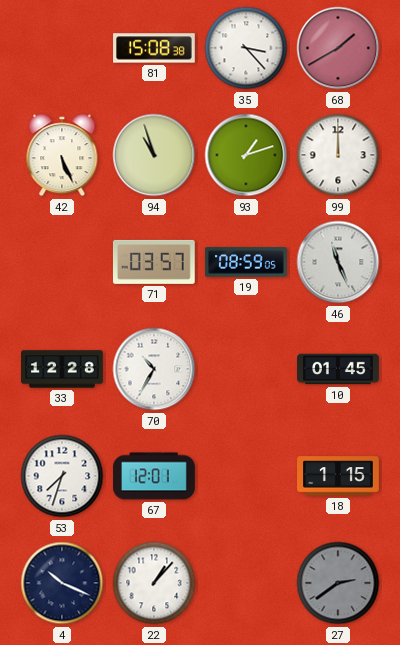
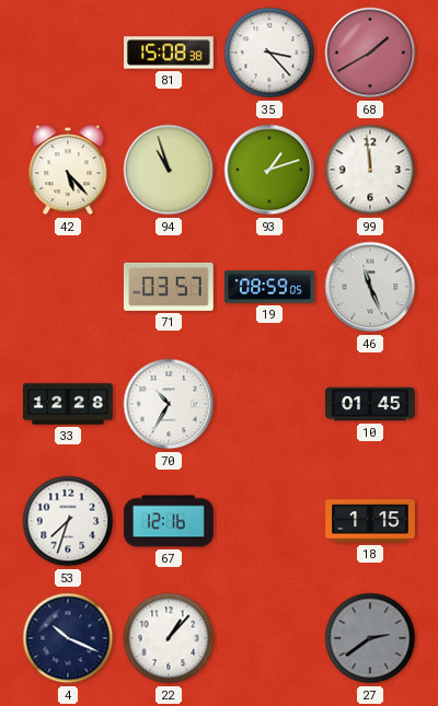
42: 5:26 -> 5:23
99: 12:00 -> 11:59
67: 12:01 -> 12:16
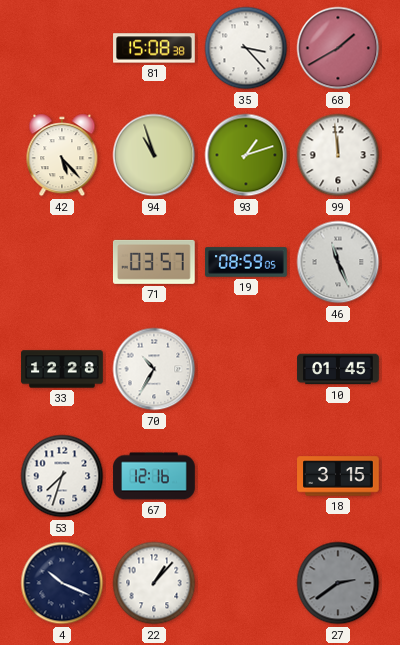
18: 1:15 -> 3:15
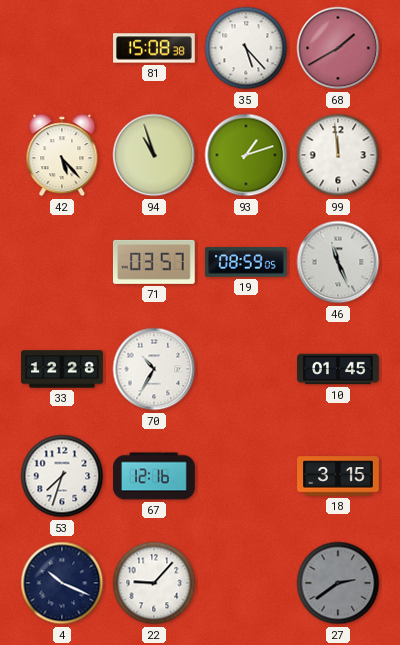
35: 3:23 -> 5:23
22: 1:07 -> 9:07
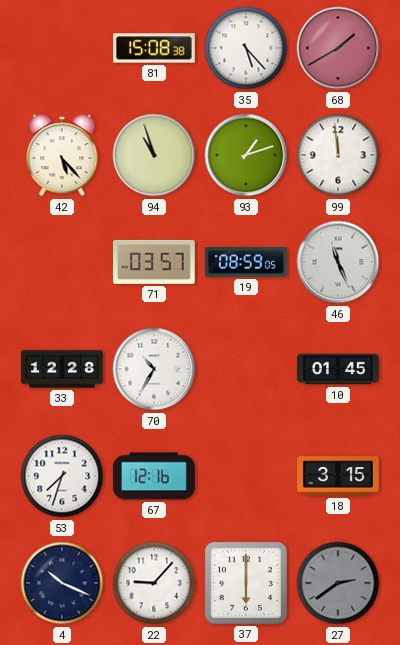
37: none -> 6:00
